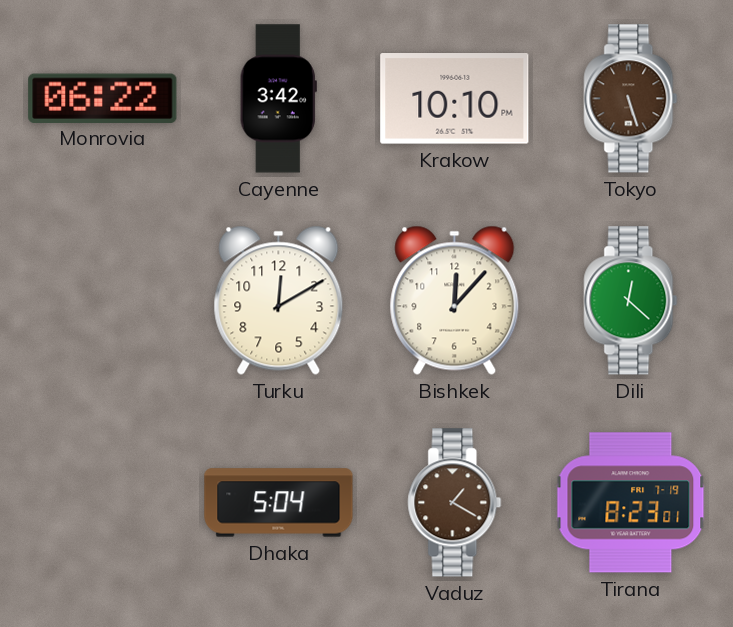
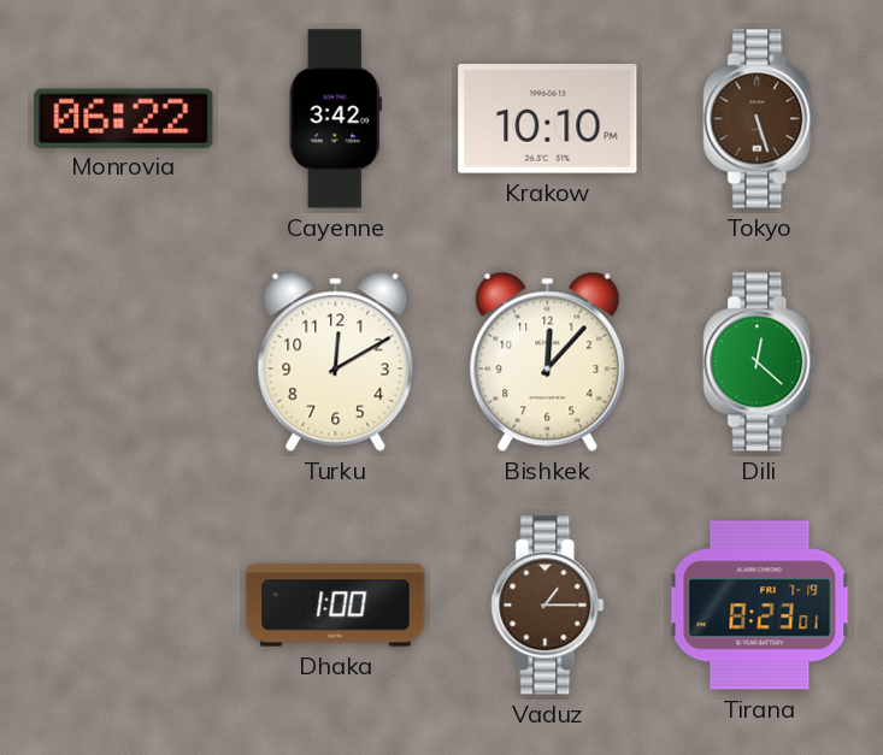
Dhaka: 5:04 -> 1:00
Vaduz: 1:20 -> 1:15
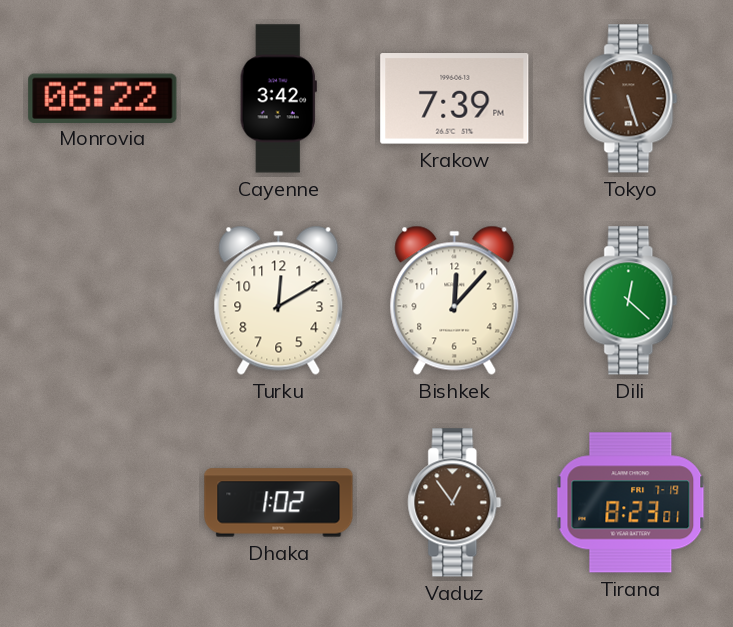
Krakow: 10:10 -> 7:39
Dhaka: 1:00 -> 1:02
Vaduz: 1:15 -> 12:54
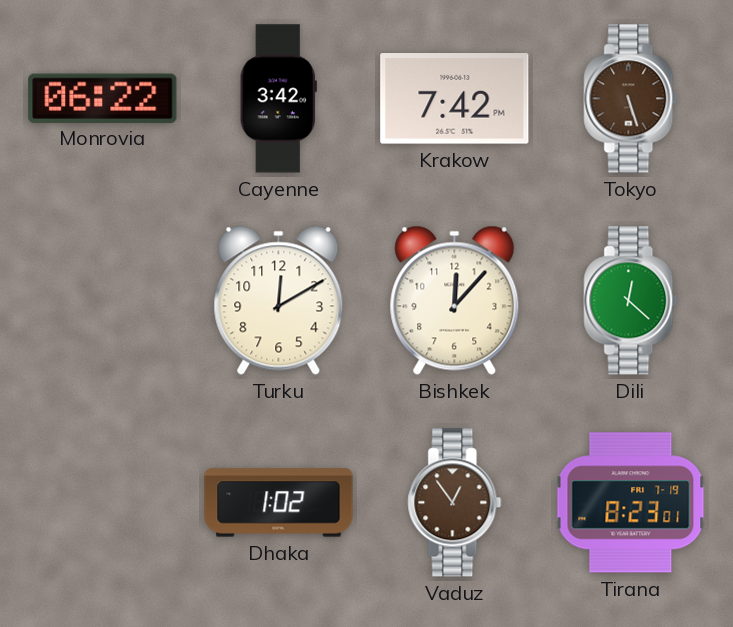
Krakow: 7:39 -> 7:42
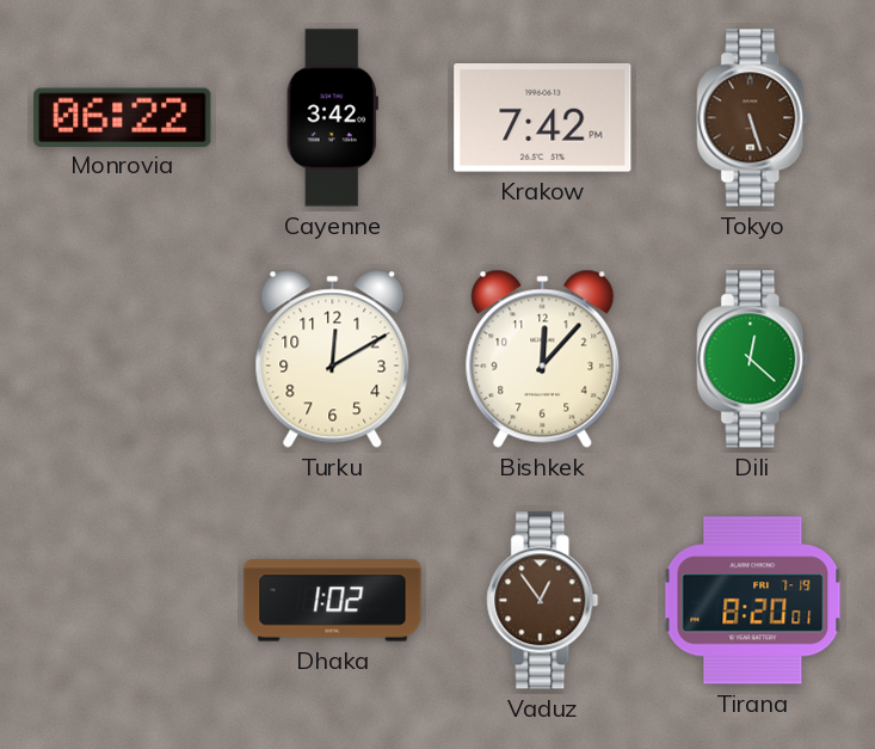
Tirana: 8:23 -> 8:20
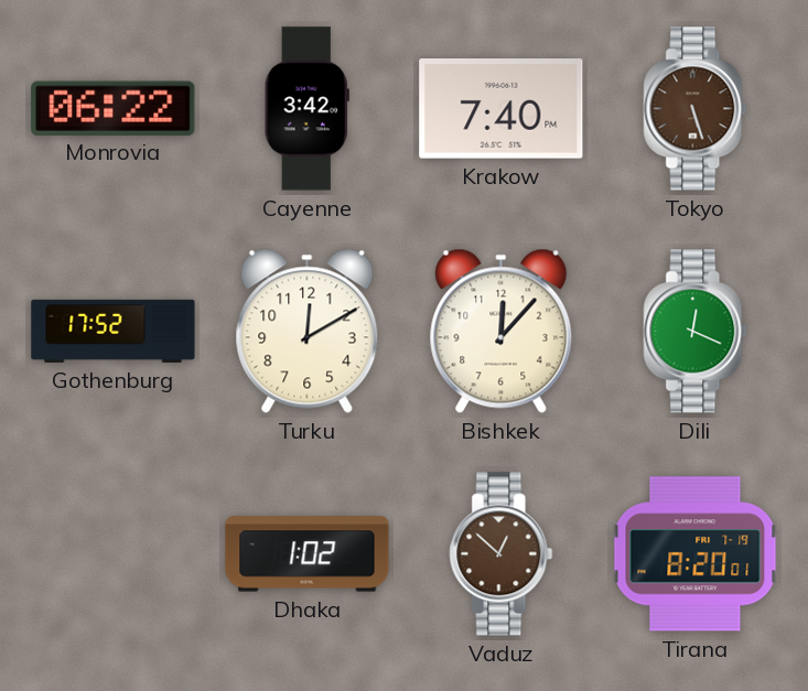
Krakow: 7:42 -> 7:40
Gothenburg: none -> 17:52
Dili: 12:22 -> 12:19
Vaduz: 12:54 -> 12:52
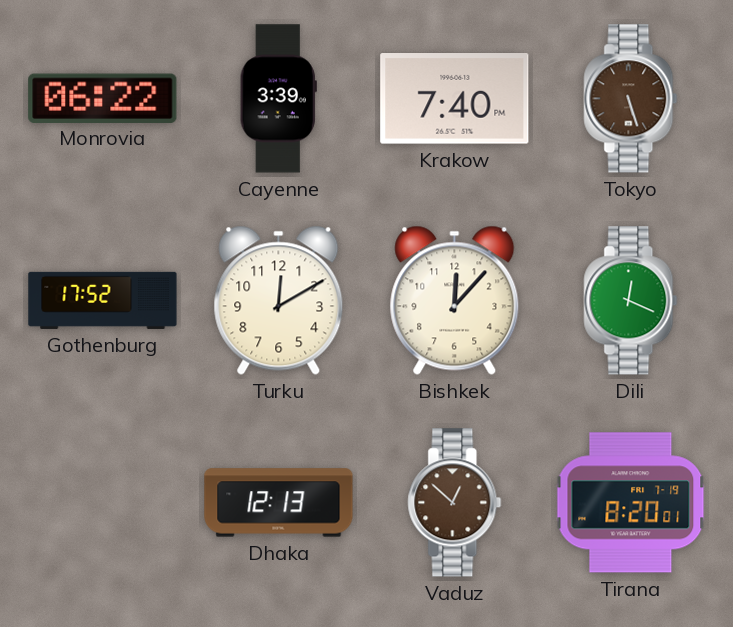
Cayenne: 3:42 -> 3:39
Dhaka: 1:02 -> 12:13
